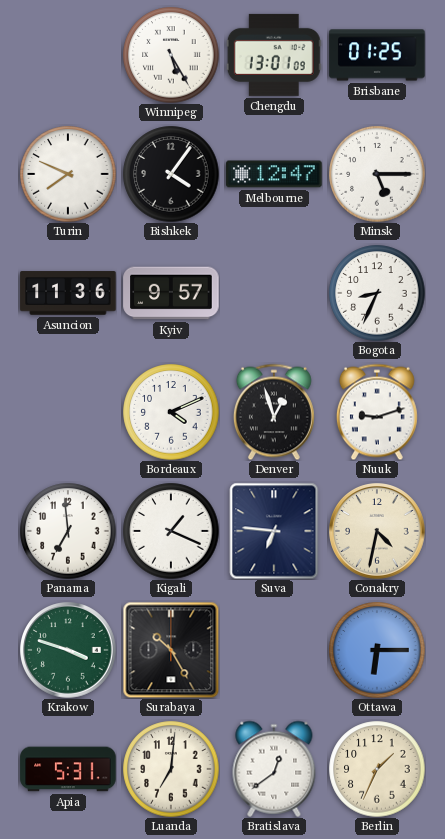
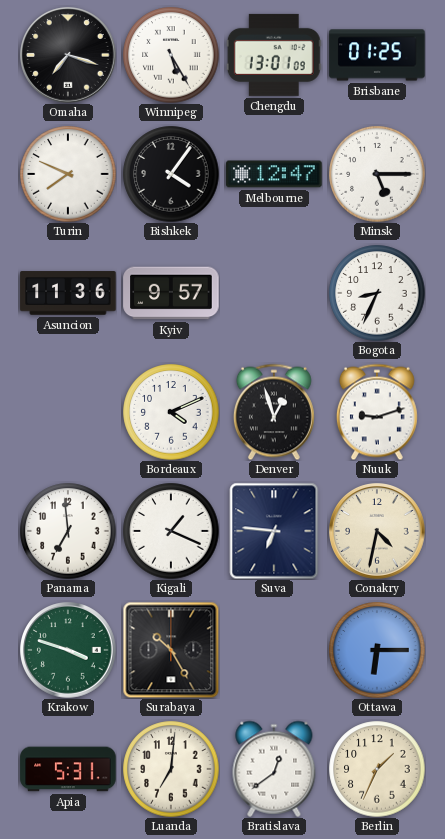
Omaha: none -> 7:18
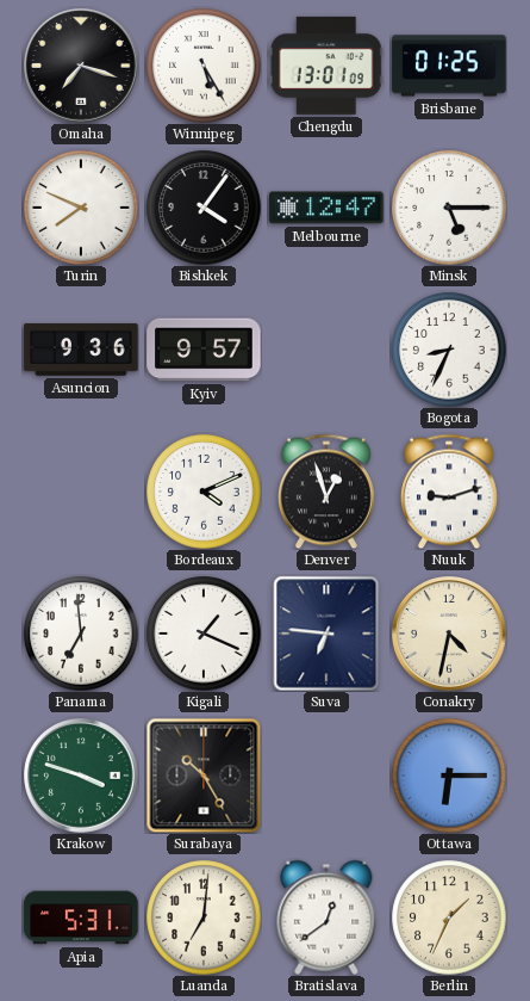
Asuncion: 11:36 -> 9:36
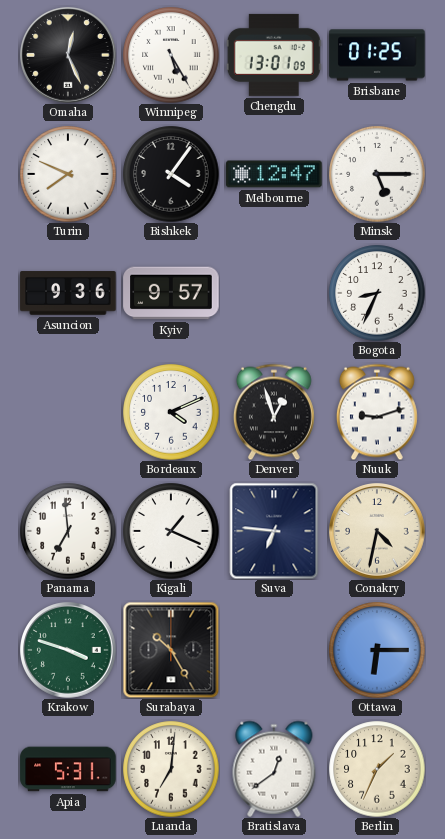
Omaha: 7:18 -> 12:26
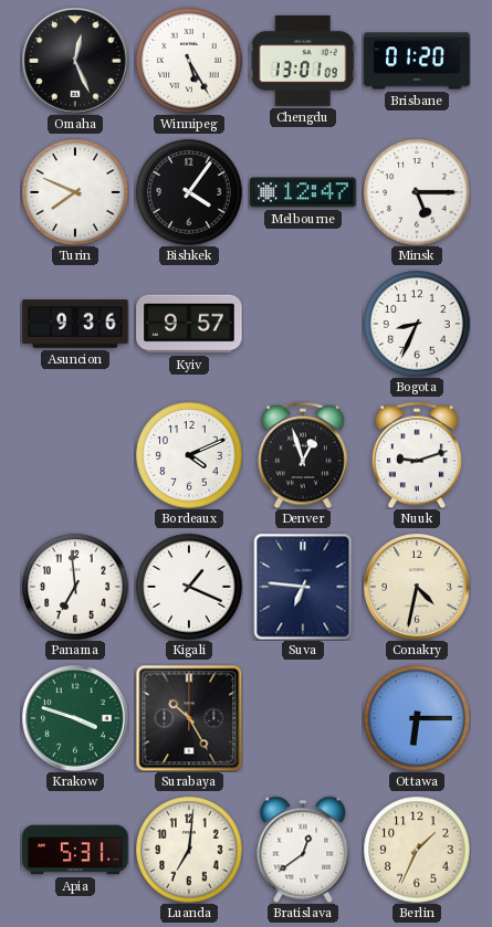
Brisbane: 01:25 -> 01:20
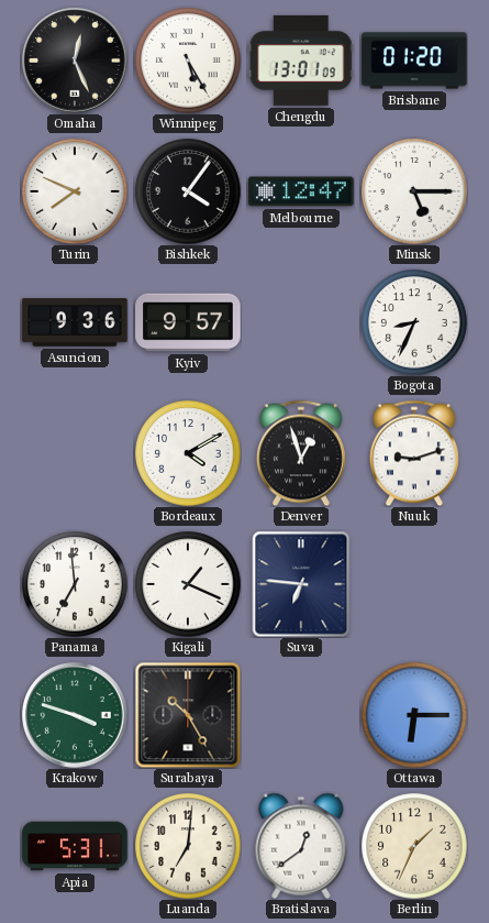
Bordeaux: 4:11 -> 4:10
Conakry: 4:32 -> none
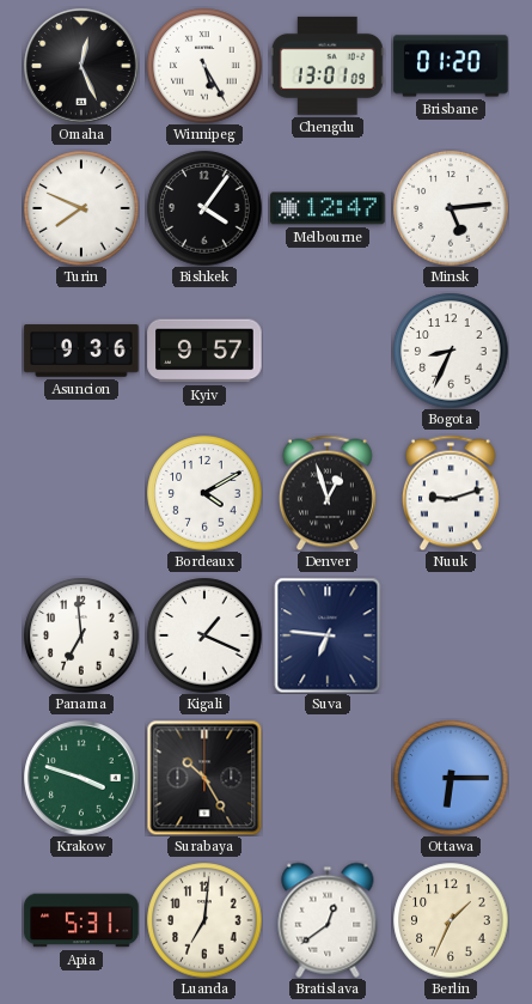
Minsk: 5:15 -> 5:14
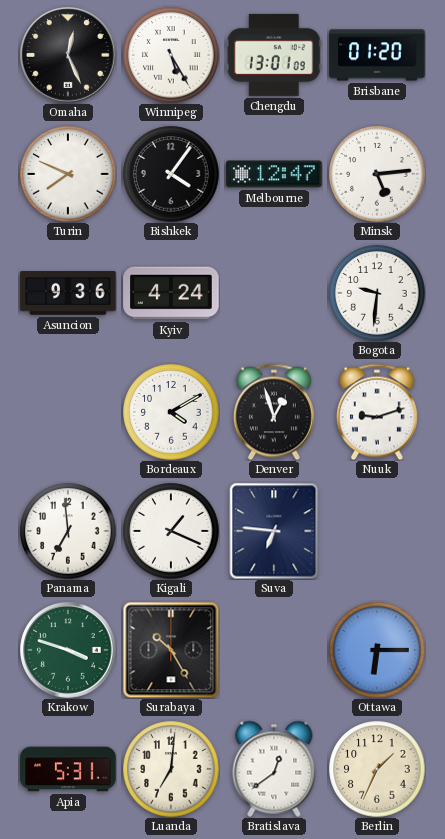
Kyiv: 9:57 -> 4:24
Bogota: 8:34 -> 9:31
